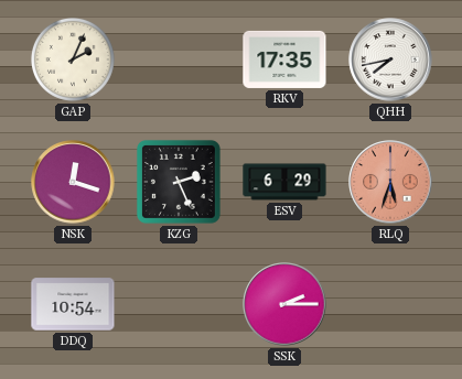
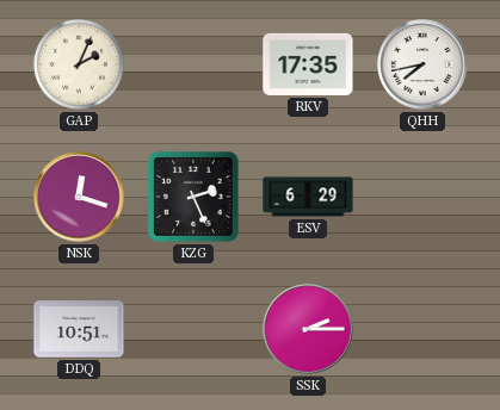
RLQ: 5:33 -> none
DDQ: 10:54 -> 10:51
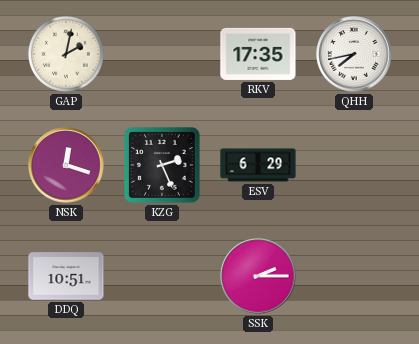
GAP: 2:04 -> 2:02
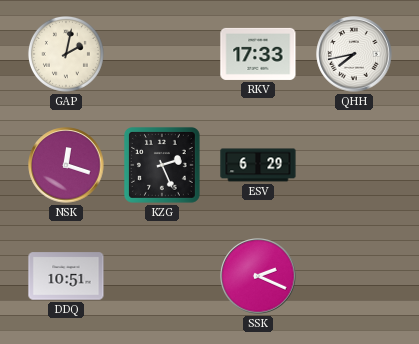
RKV: 17:35 -> 17:33
SSK: 2:15 -> 2:19
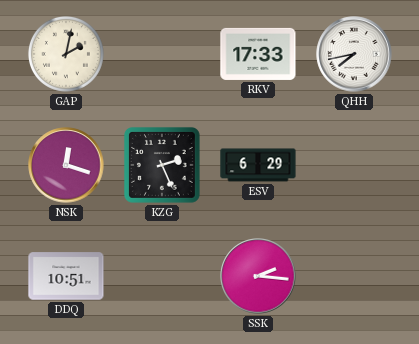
SSK: 2:19 -> 2:16
